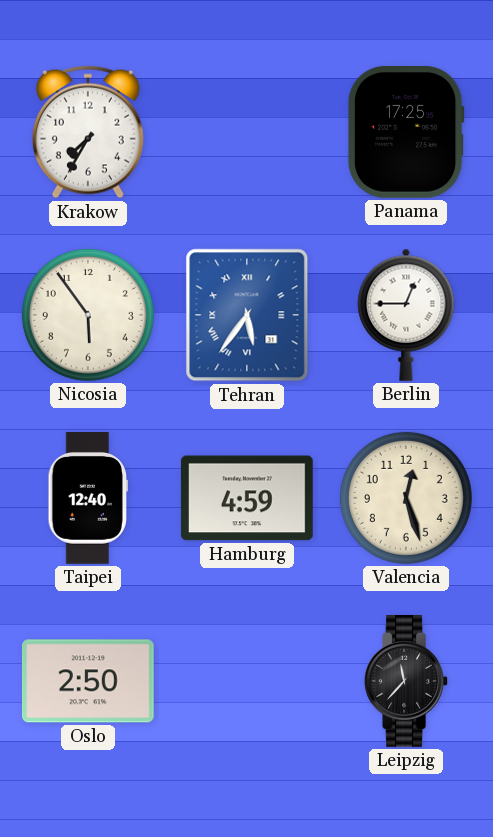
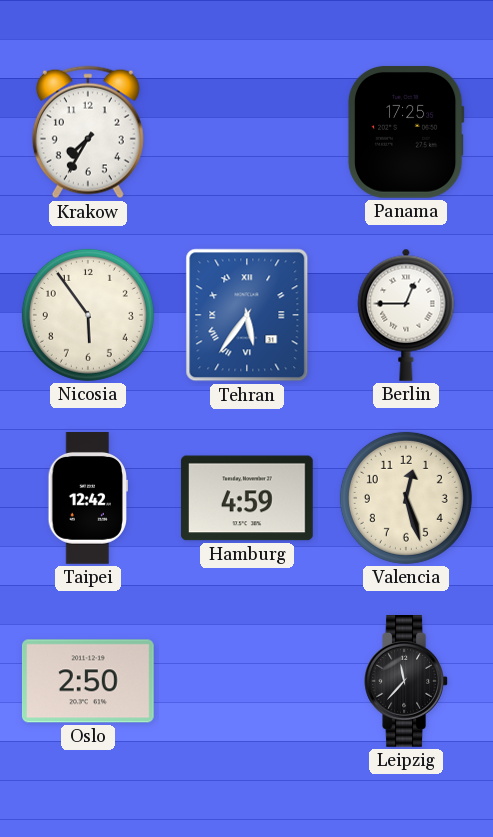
Taipei: 12:40 -> 12:42
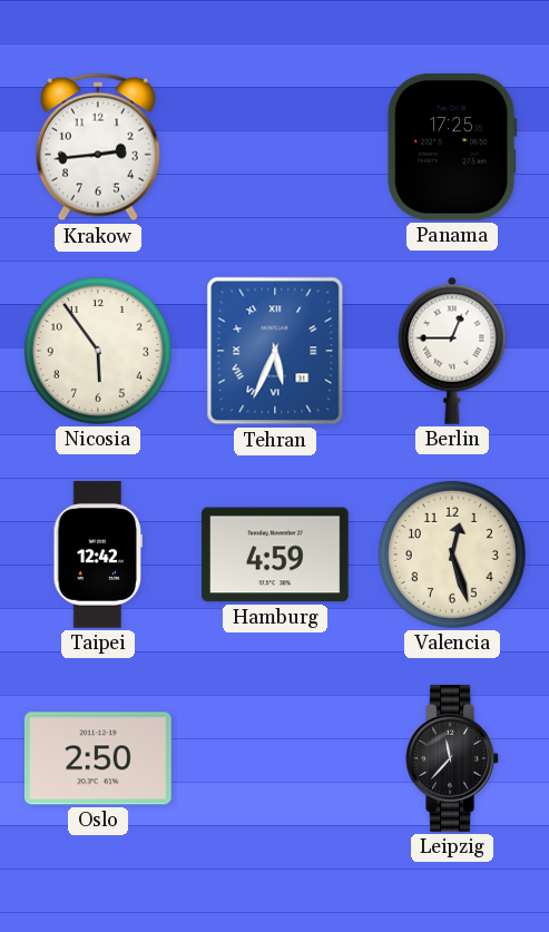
Krakow: 7:35 -> 2:44
Tehran: 5:36 -> 5:34
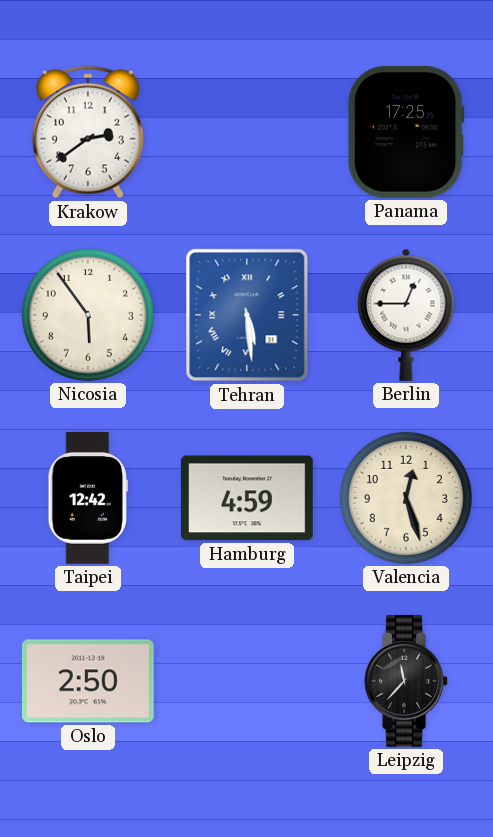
Krakow: 2:44 -> 2:39
Tehran: 5:34 -> 5:29
